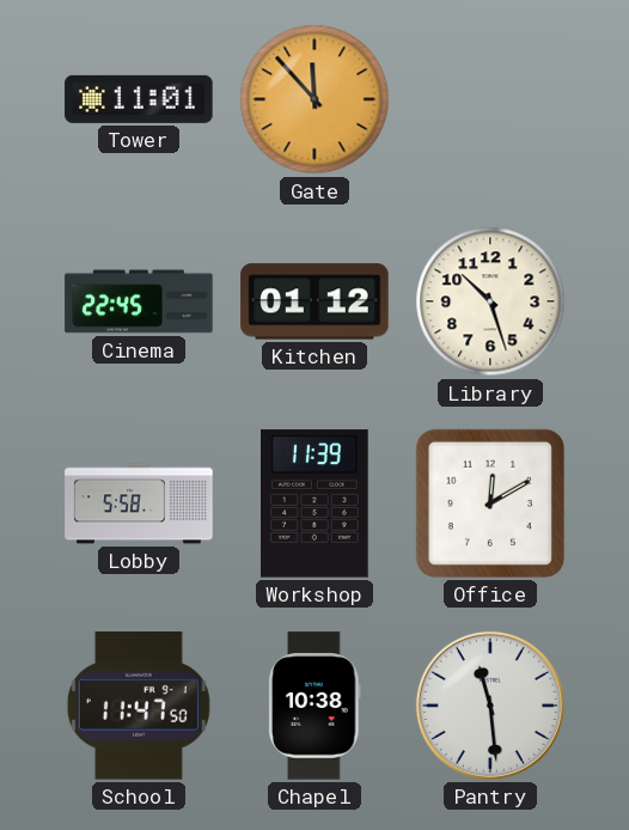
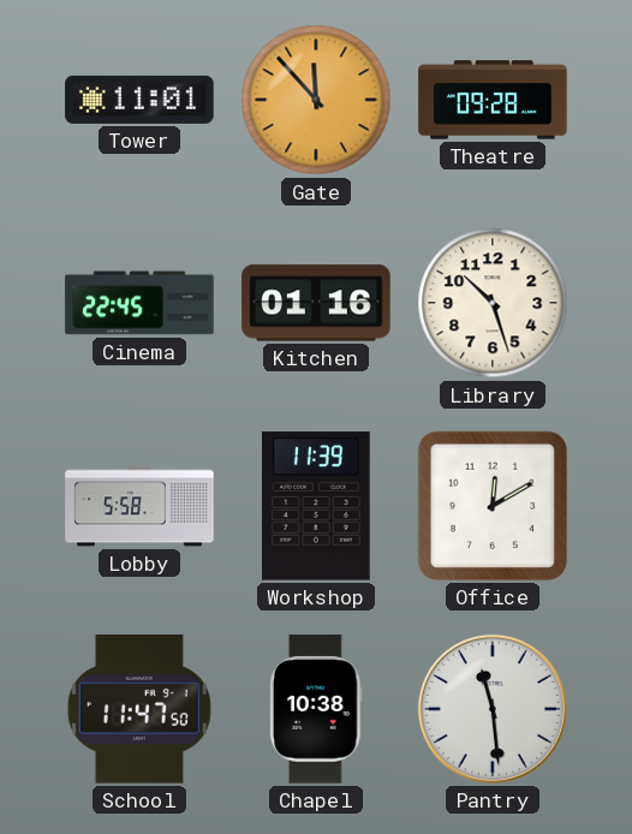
Theatre: none -> 09:28
Kitchen: 01:12 -> 01:16
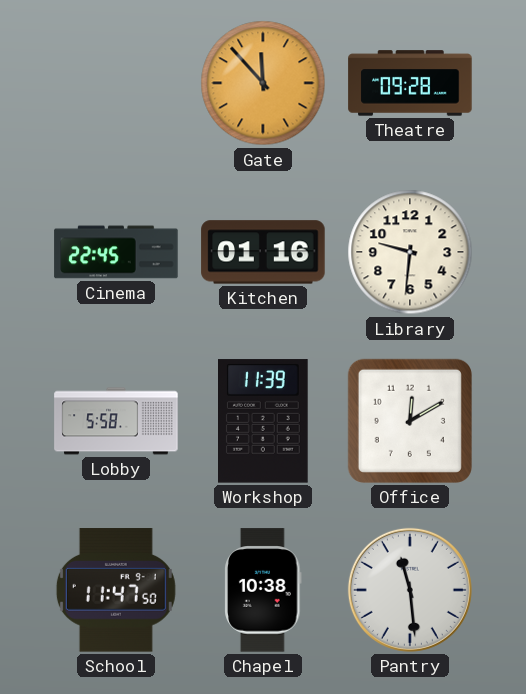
Tower: 11:01 -> none
Library: 10:27 -> 9:31
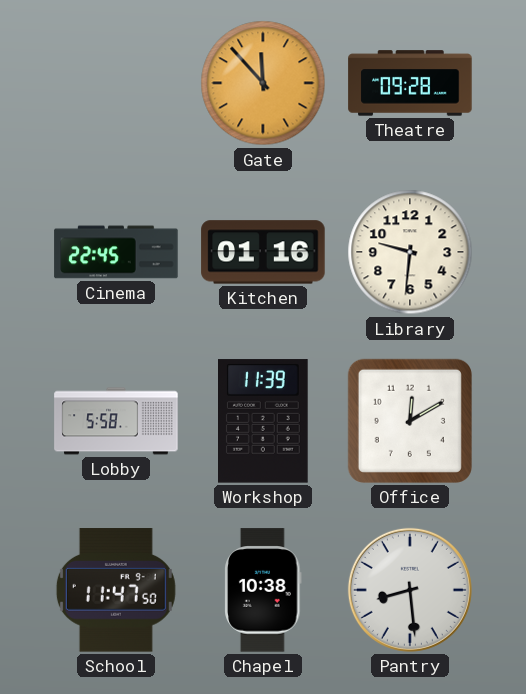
Pantry: 11:29 -> 8:29
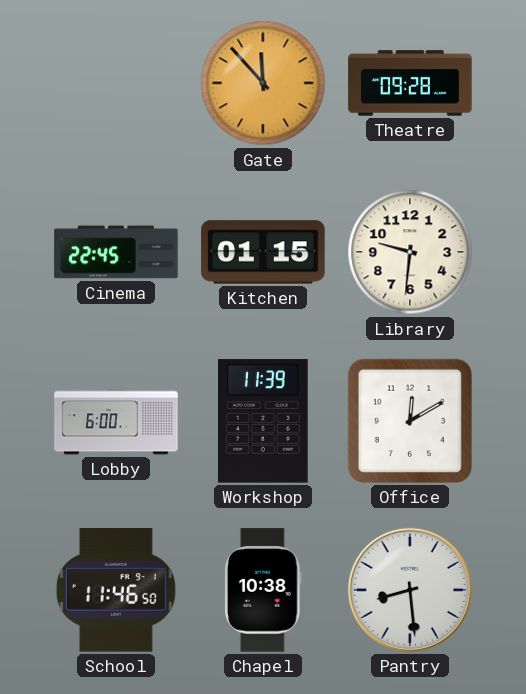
Kitchen: 01:16 -> 01:15
Lobby: 5:58 -> 6:00
School: 11:47 -> 11:46
